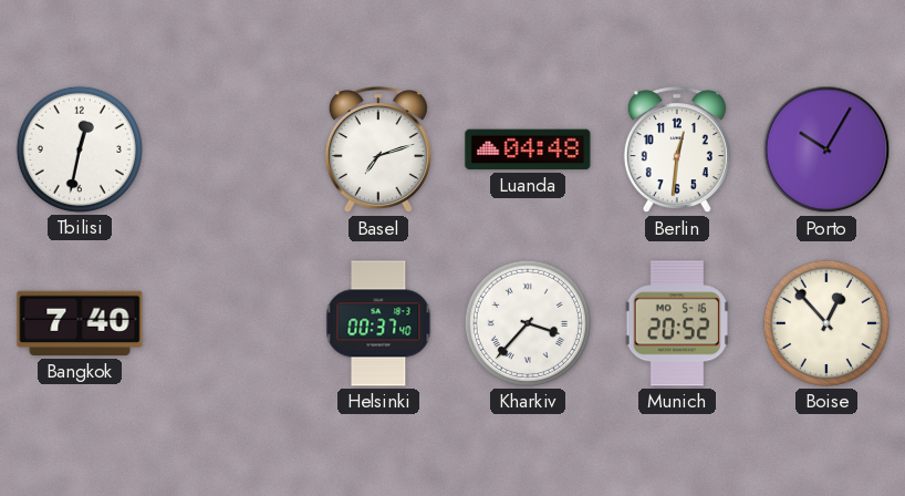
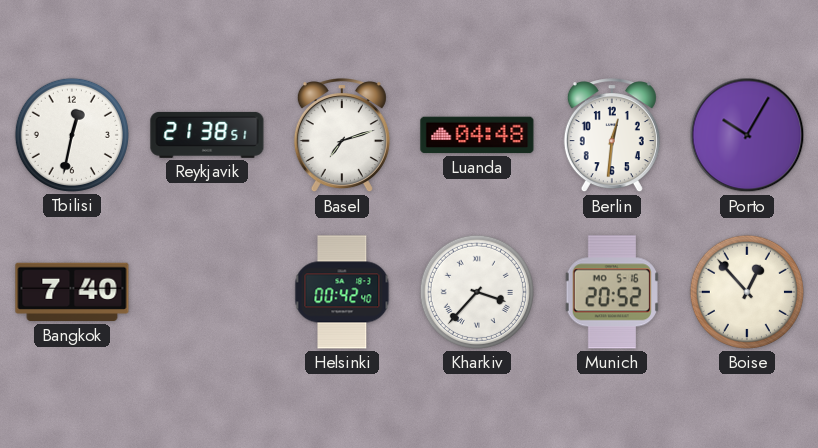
Reykjavik: none -> 21:38
Helsinki: 00:37 -> 00:42
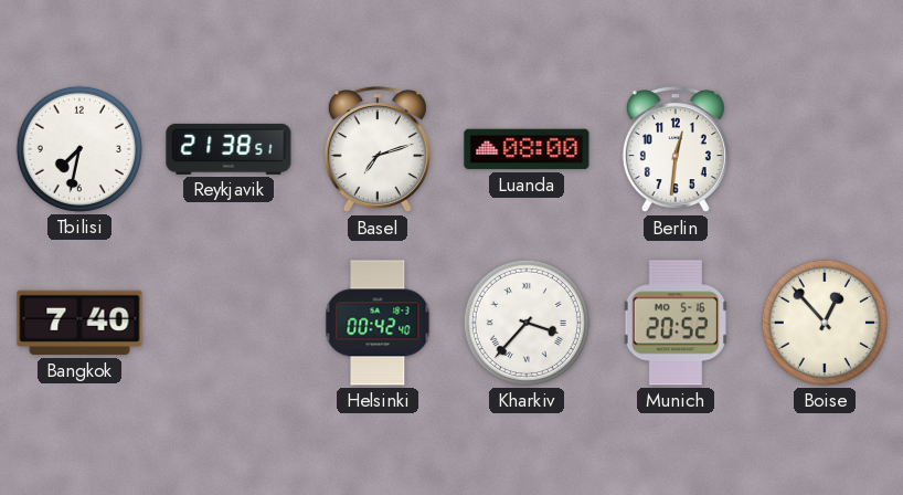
Tbilisi: 12:32 -> 7:32
Luanda: 04:48 -> 08:00
Porto: 10:05 -> none
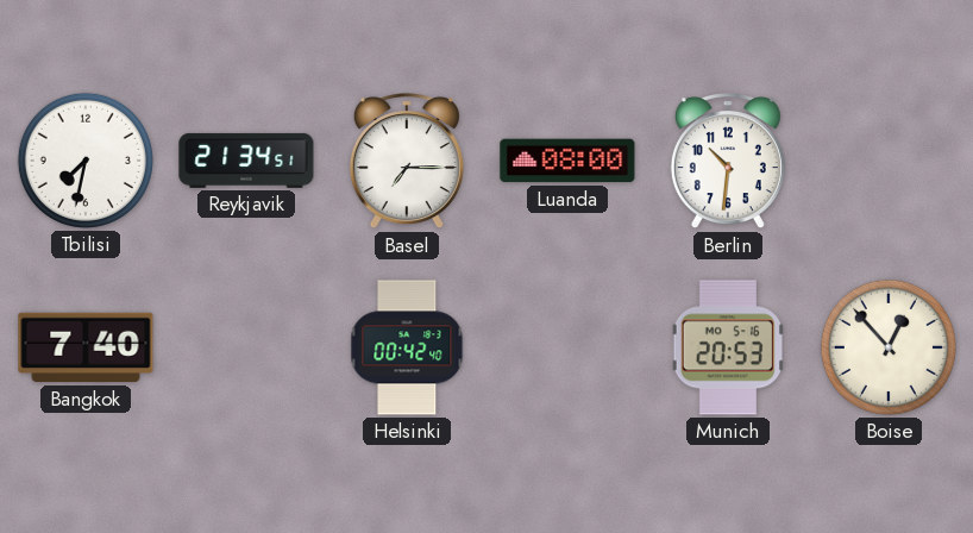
Reykjavik: 21:38 -> 21:34
Basel: 7:12 -> 7:15
Berlin: 12:31 -> 10:31
Kharkiv: 3:37 -> none
Munich: 20:52 -> 20:53
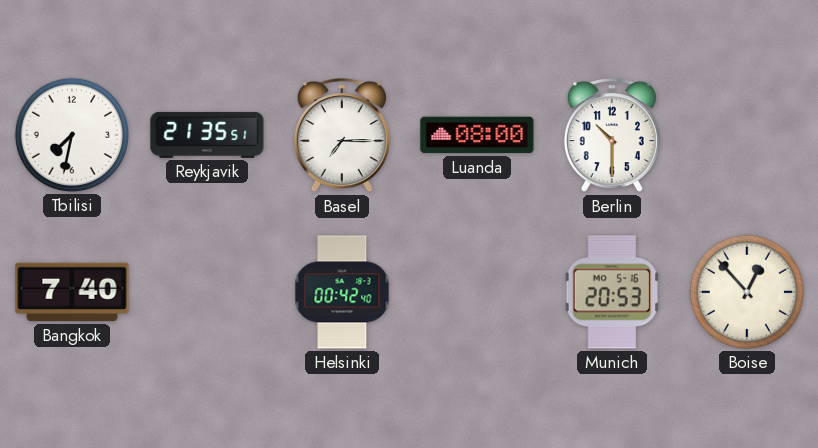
Reykjavik: 21:34 -> 21:35
Berlin: 10:31 -> 10:30
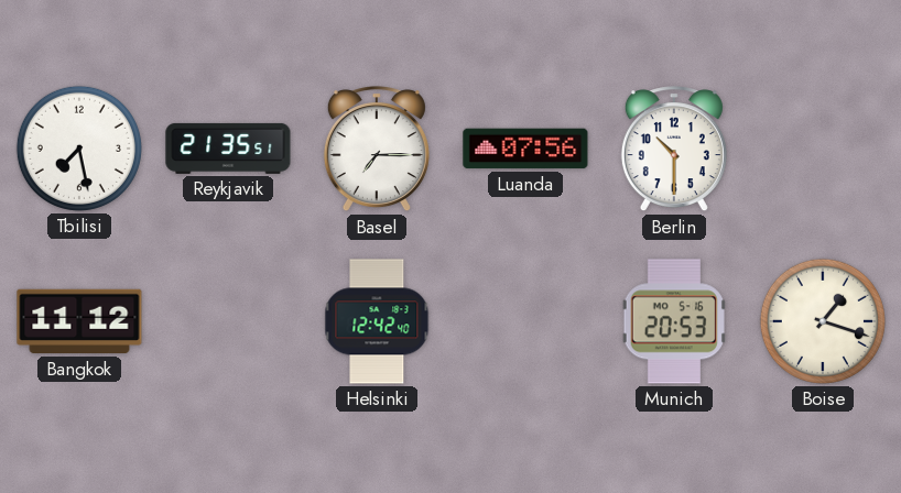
Tbilisi: 7:32 -> 7:28
Luanda: 08:00 -> 07:56
Bangkok: 7:40 -> 11:12
Helsinki: 00:42 -> 12:42
Boise: 12:53 -> 1:18
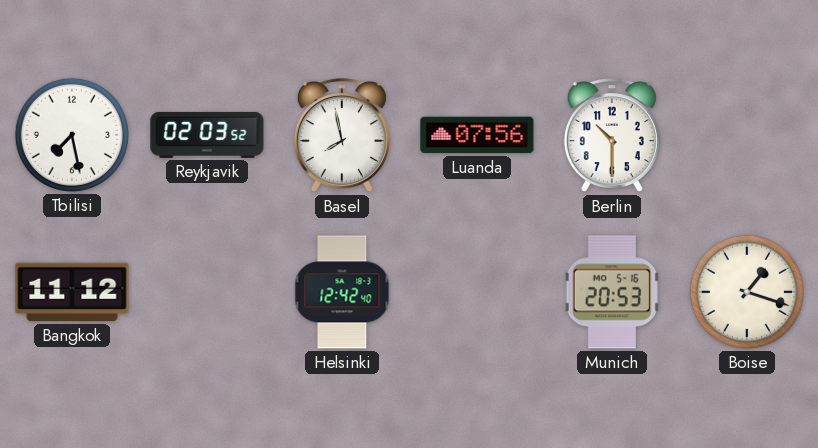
Reykjavik: 21:35 -> 02:03
Basel: 7:15 -> 7:58
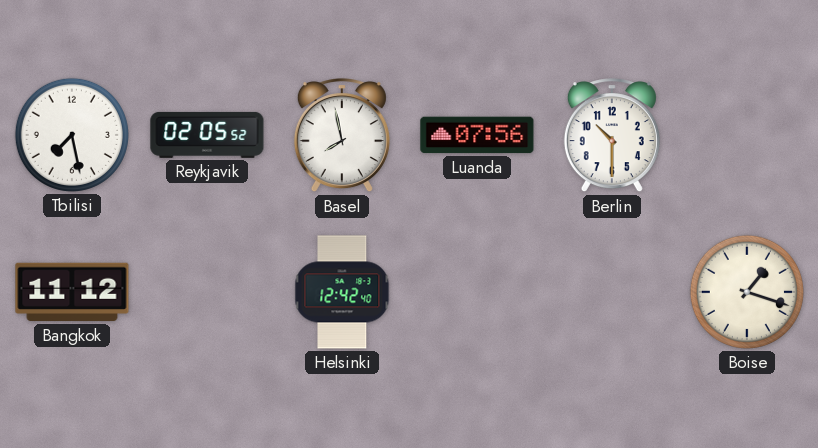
Reykjavik: 02:03 -> 02:05
Munich: 20:53 -> none
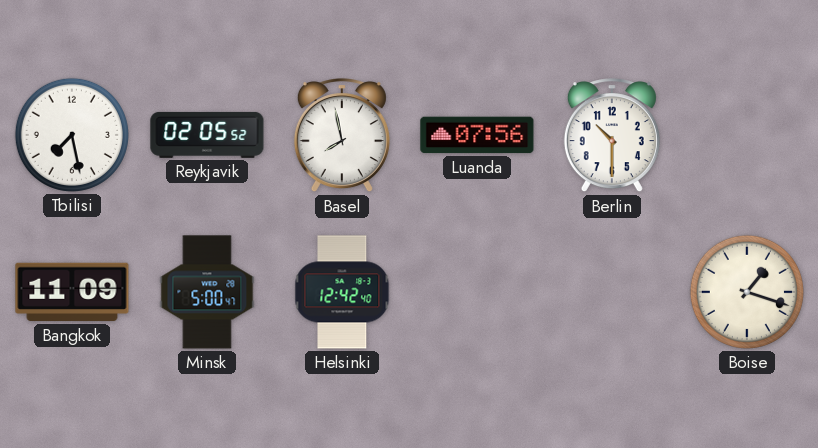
Bangkok: 11:12 -> 11:09
Minsk: none -> 5:00
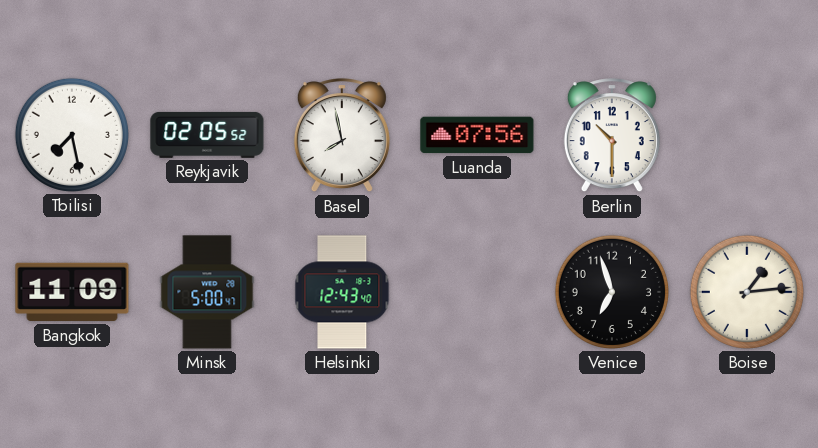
Helsinki: 12:42 -> 12:43
Venice: none -> 6:57
Boise: 1:18 -> 1:14
